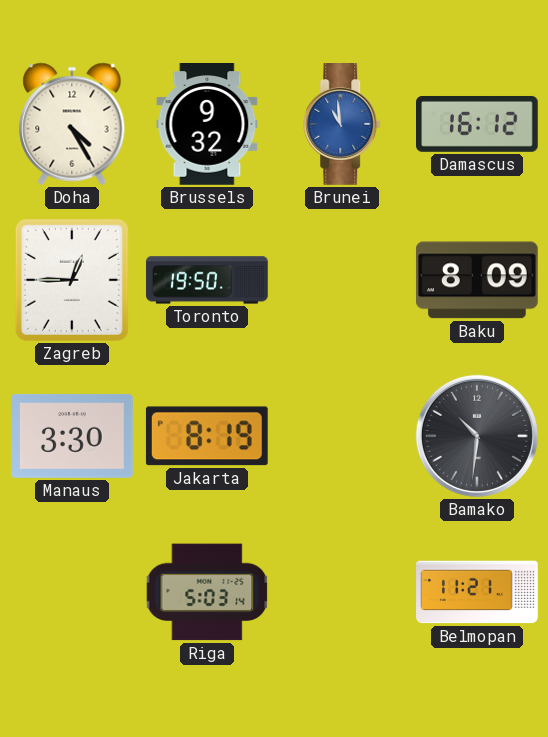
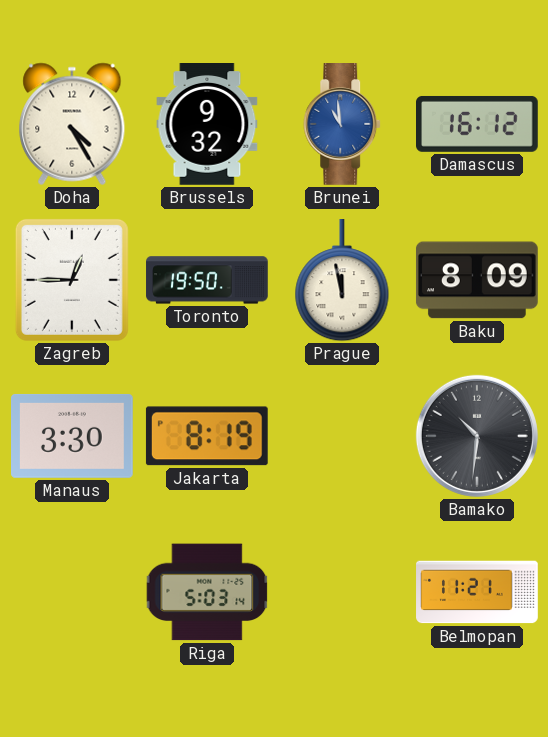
Prague: none -> 11:58
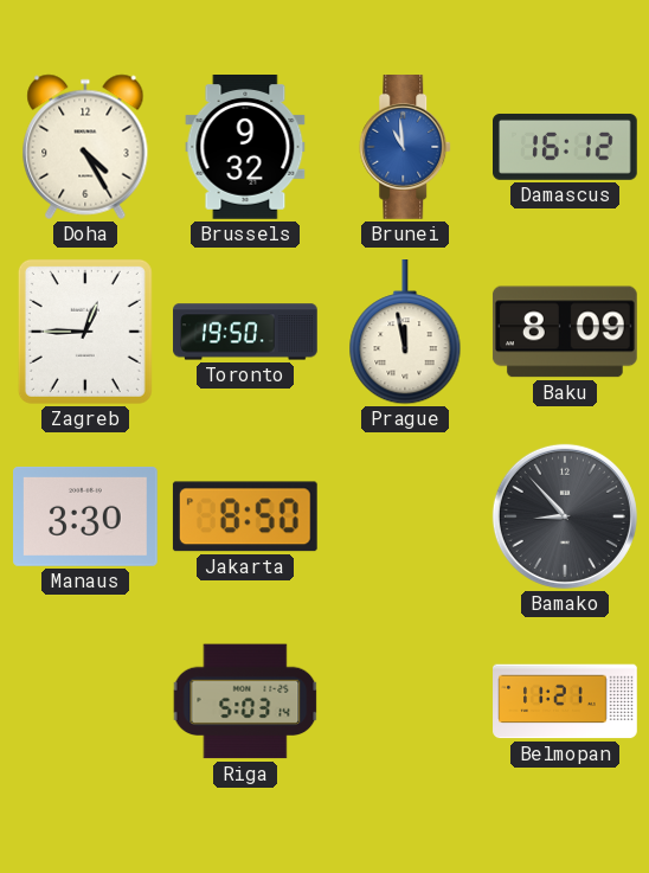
Jakarta: 8:19 -> 8:50
Bamako: 10:31 -> 8:53
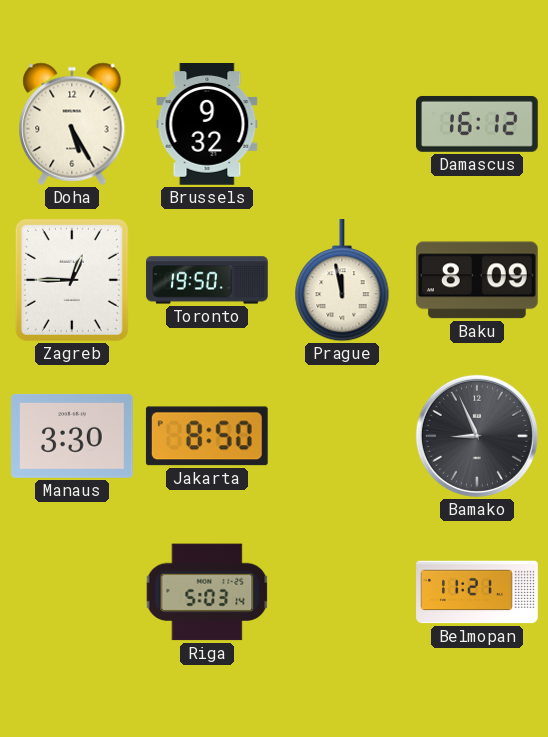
Doha: 4:25 -> 5:25
Brunei: 10:59 -> none
Bamako: 8:53 -> 8:56
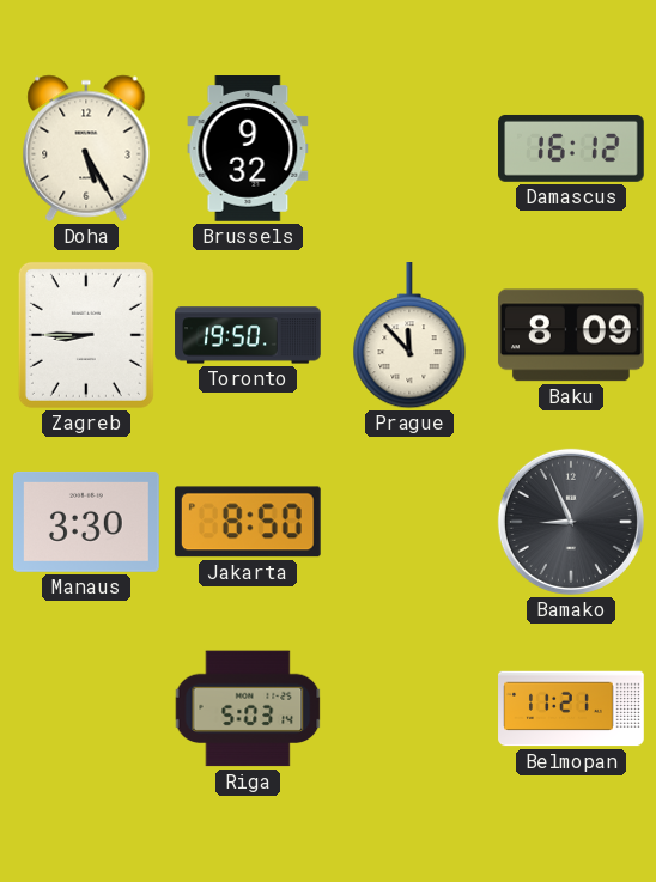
Zagreb: 12:45 -> 8:45
Prague: 11:58 -> 11:53
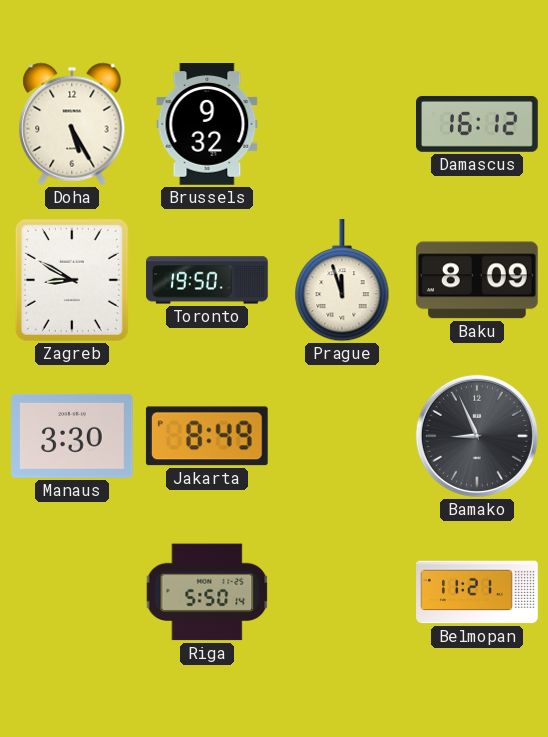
Zagreb: 8:45 -> 8:50
Prague: 11:53 -> 11:57
Jakarta: 8:50 -> 8:49
Riga: 5:03 -> 5:50
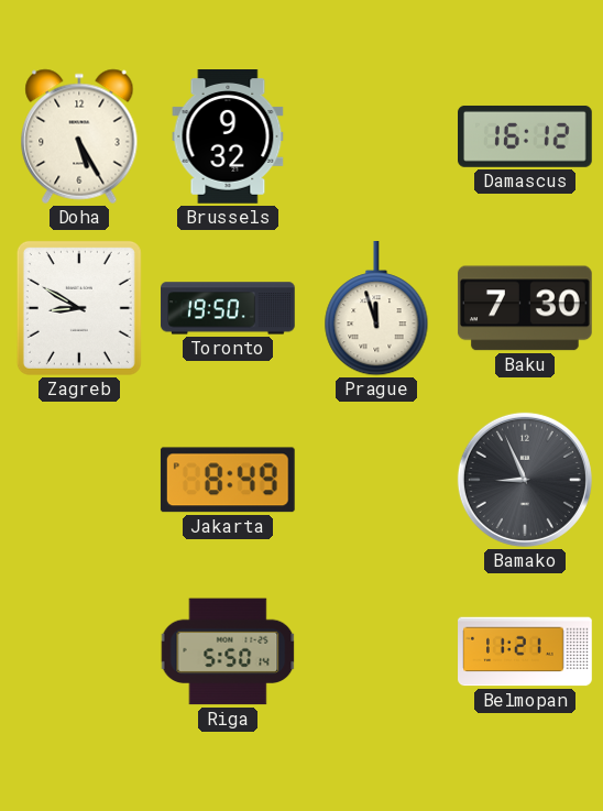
Baku: 8:09 -> 7:30
Manaus: 3:30 -> none
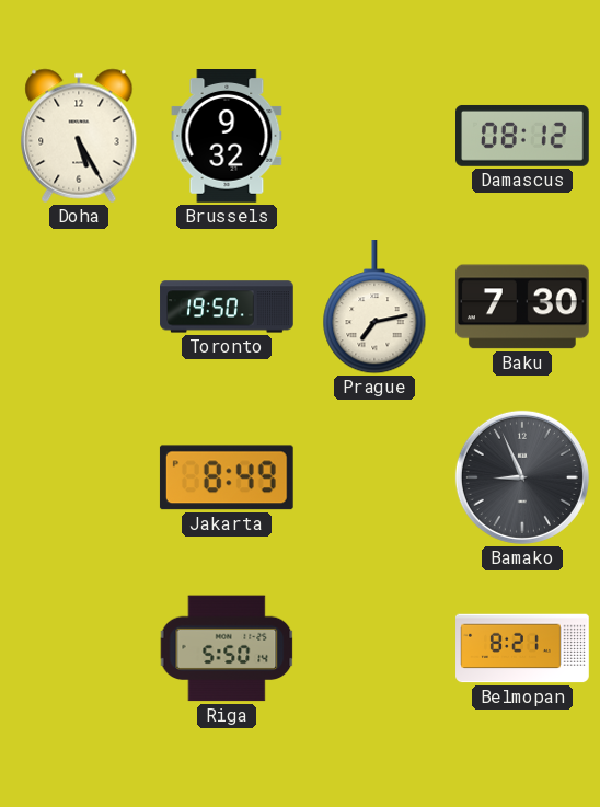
Damascus: 16:12 -> 08:12
Zagreb: 8:50 -> none
Prague: 11:57 -> 7:13
Belmopan: 11:21 -> 8:21
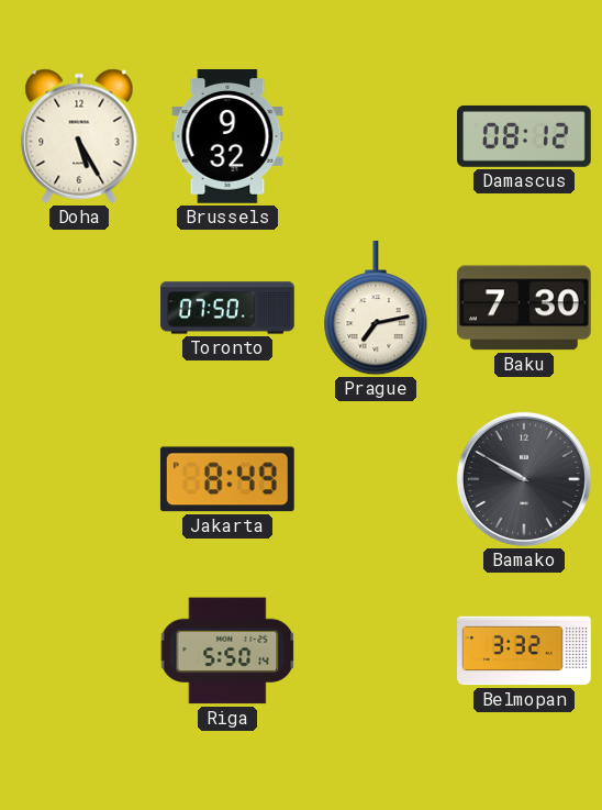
Toronto: 19:50 -> 07:50
Bamako: 8:56 -> 9:50
Belmopan: 8:21 -> 3:32
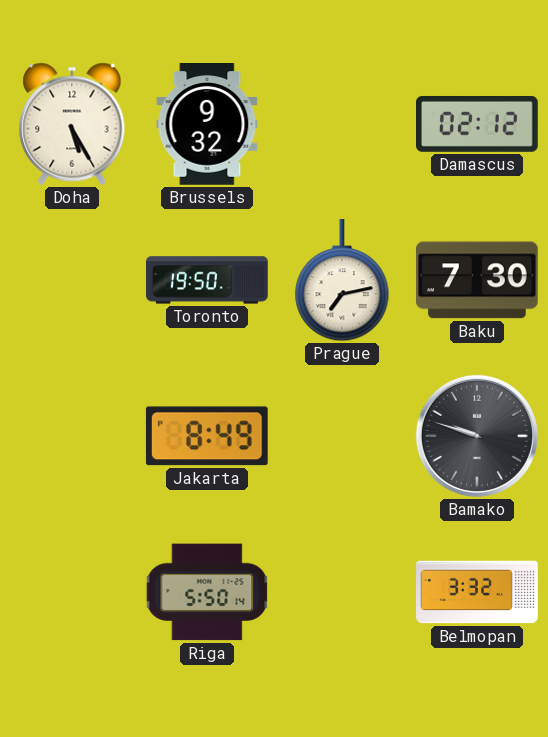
Damascus: 08:12 -> 02:12
Toronto: 07:50 -> 19:50
Bamako: 9:50 -> 9:48
